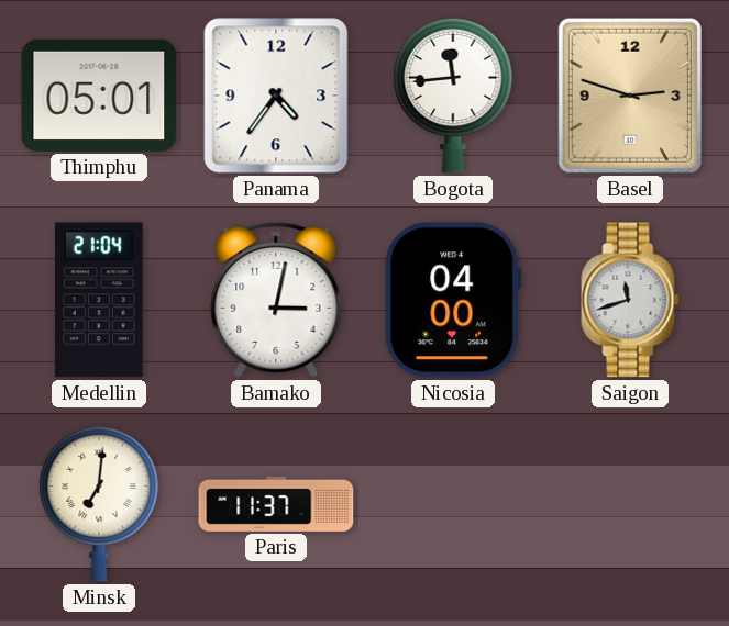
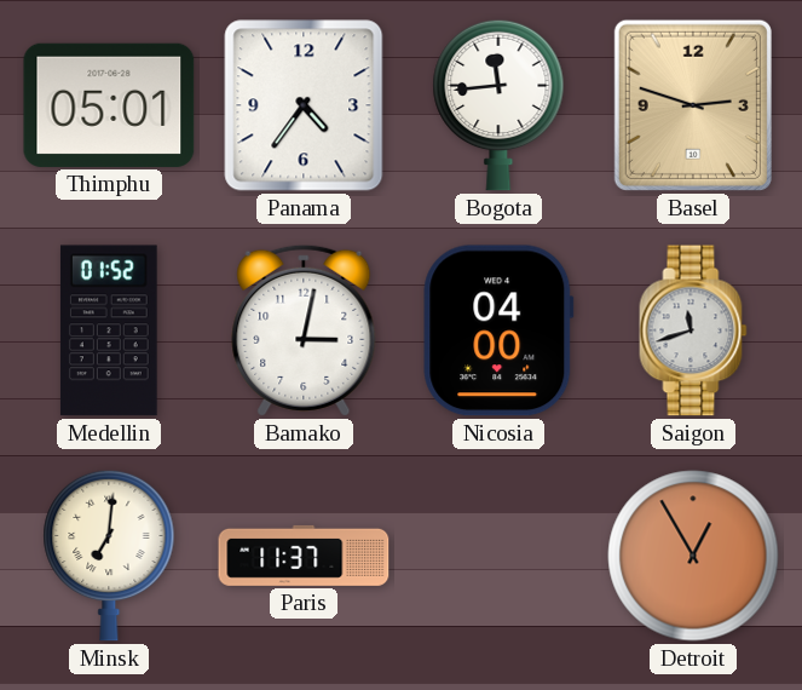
Medellin: 21:04 -> 01:52
Detroit: none -> 12:55
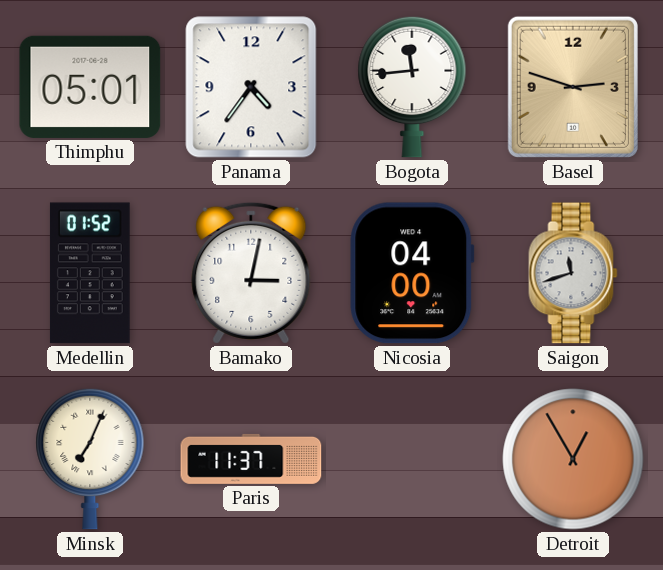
Minsk: 7:01 -> 7:04
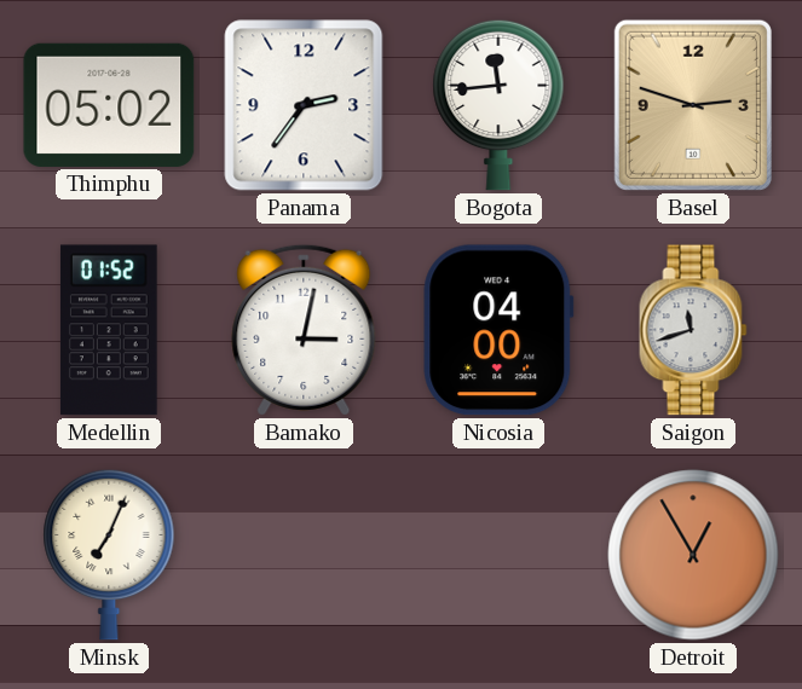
Thimphu: 05:01 -> 05:02
Panama: 4:36 -> 2:36
Paris: 11:37 -> none
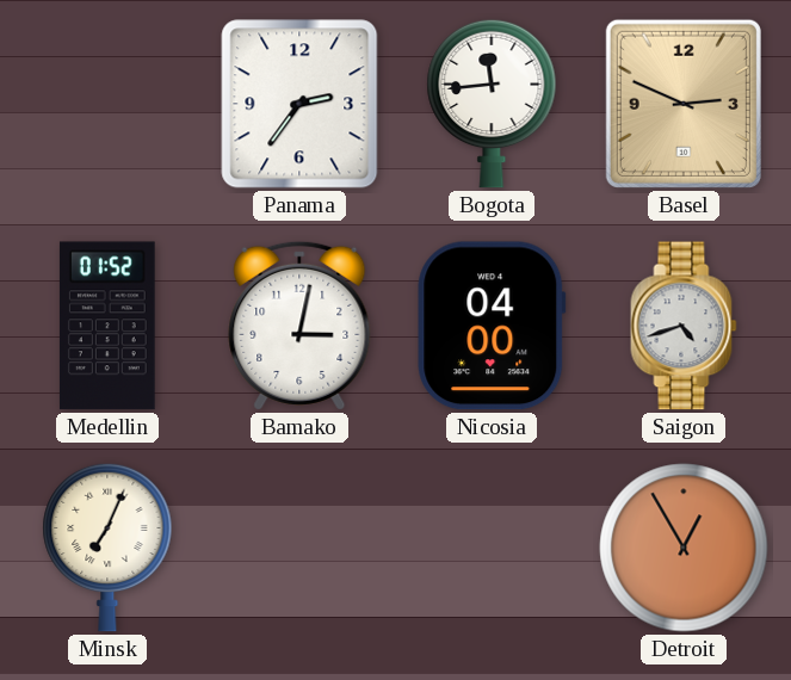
Thimphu: 05:02 -> none
Basel: 2:48 -> 2:49
Saigon: 11:42 -> 4:42
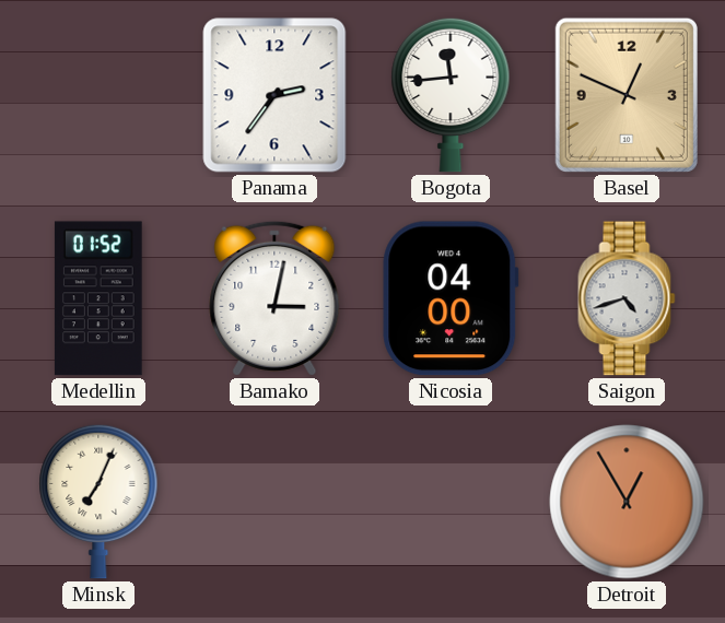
Basel: 2:49 -> 12:49
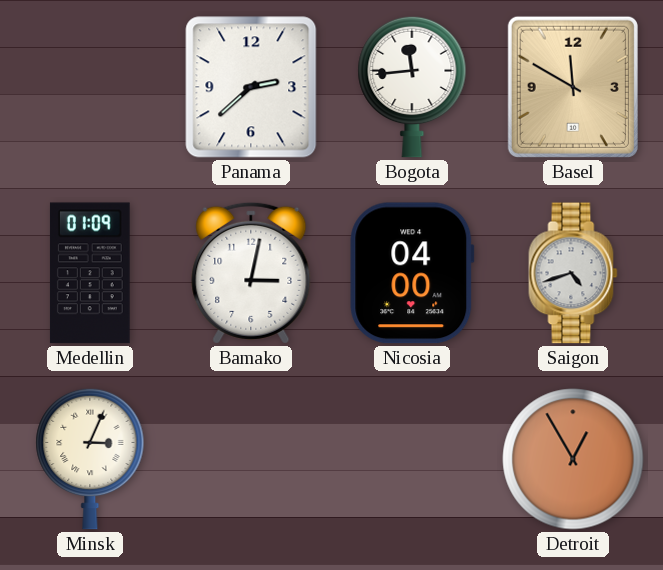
Panama: 2:36 -> 2:38
Basel: 12:49 -> 11:50
Medellin: 01:52 -> 01:09
Minsk: 7:04 -> 3:04
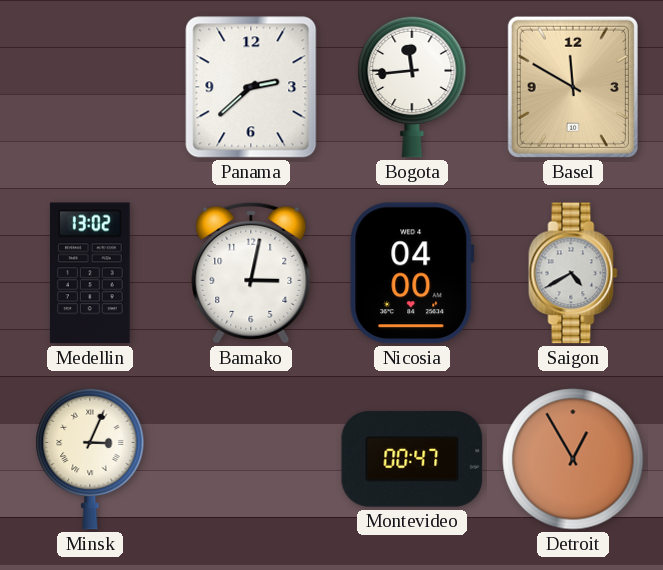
Medellin: 01:09 -> 13:02
Saigon: 4:42 -> 4:40
Montevideo: none -> 00:47
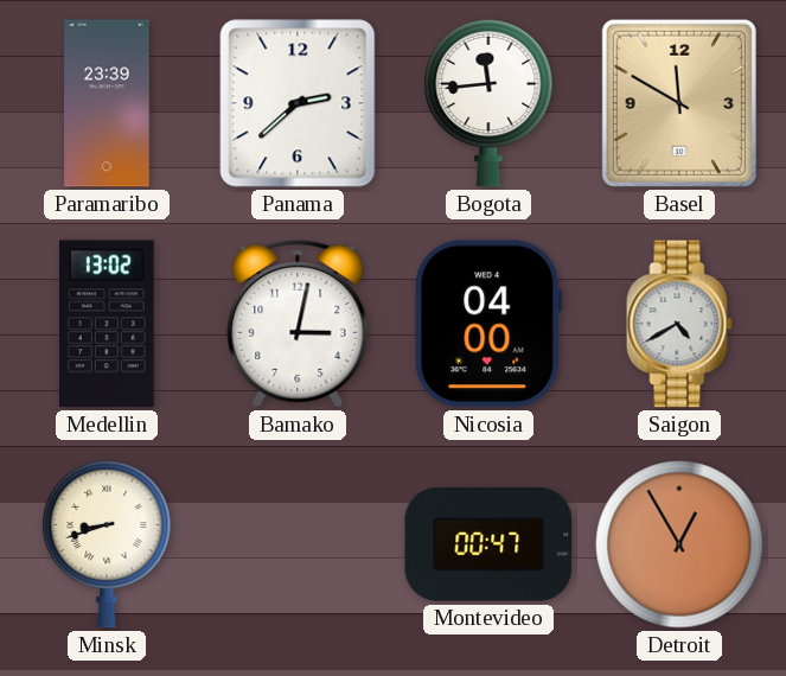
Paramaribo: none -> 23:39
Minsk: 3:04 -> 8:42
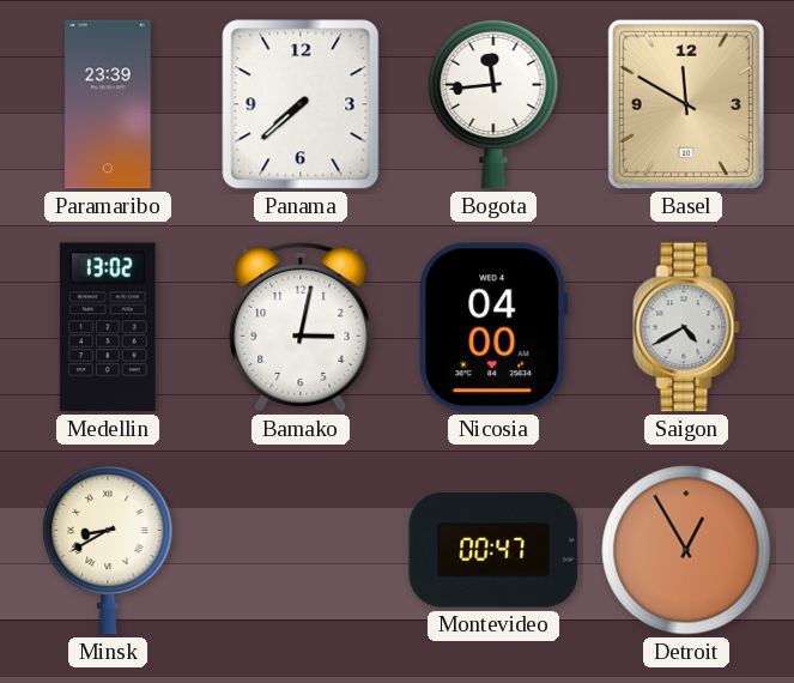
Panama: 2:38 -> 7:38
Minsk: 8:42 -> 8:40
